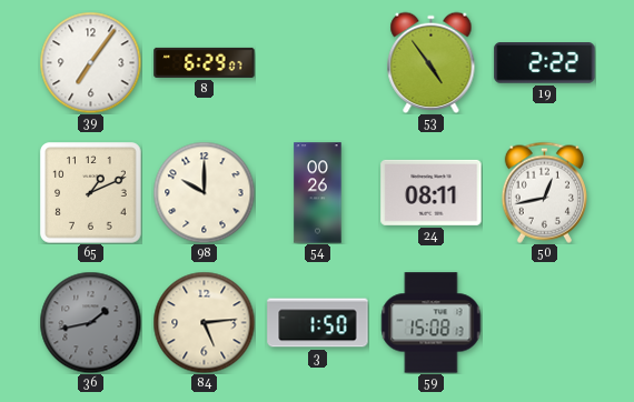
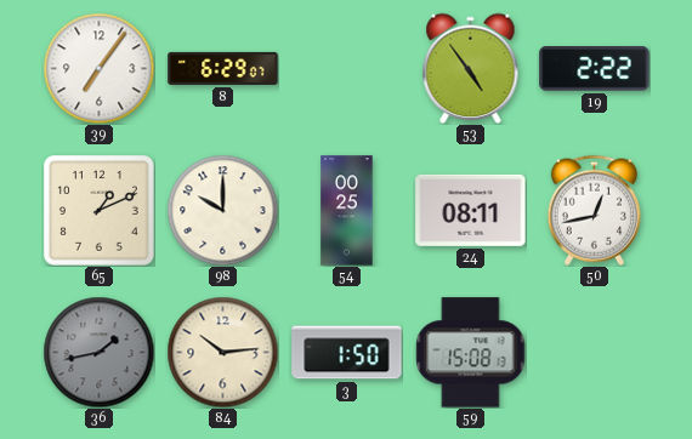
54: 00:26 -> 00:25
84: 5:14 -> 10:14
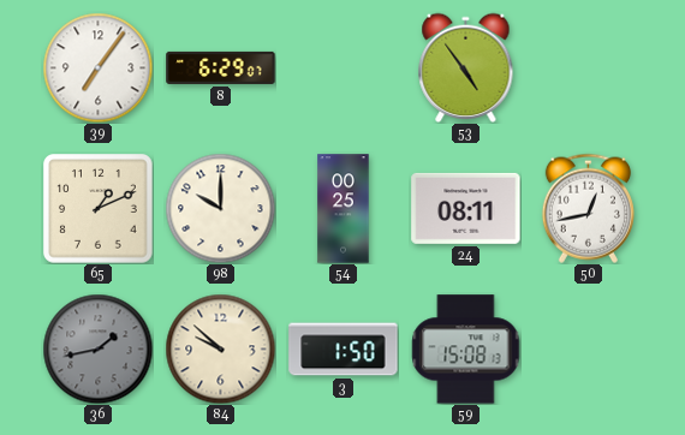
19: 2:22 -> none
84: 10:14 -> 9:52
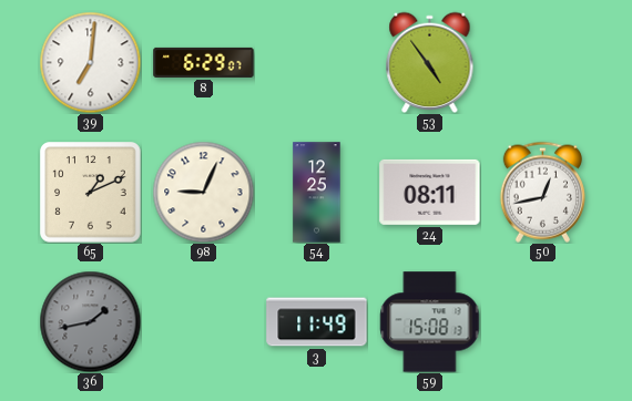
39: 7:06 -> 7:01
98: 10:00 -> 9:04
54: 00:25 -> 12:25
84: 9:52 -> none
3: 1:50 -> 11:49
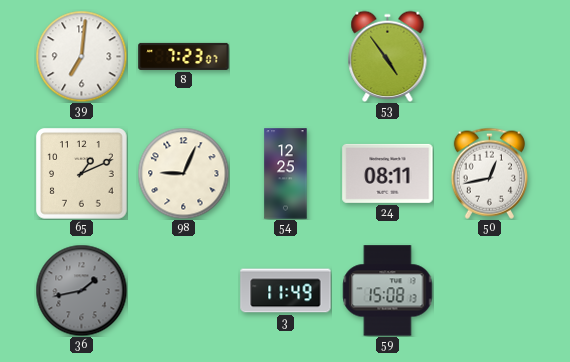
8: 6:29 -> 7:23
